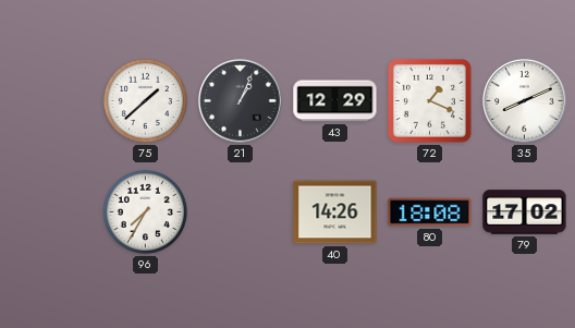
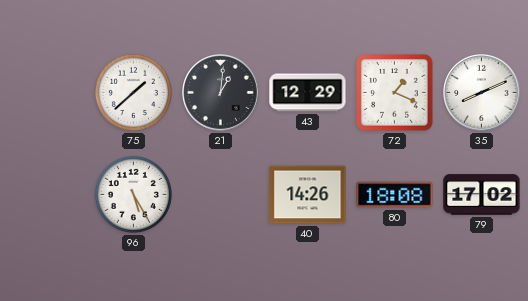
21: 1:04 -> 1:01
96: 7:35 -> 5:25
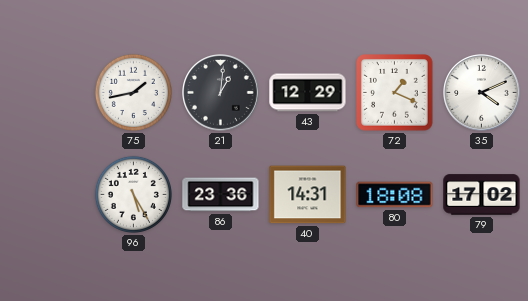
75: 1:38 -> 1:43
35: 8:11 -> 4:11
86: none -> 23:36
40: 14:26 -> 14:31
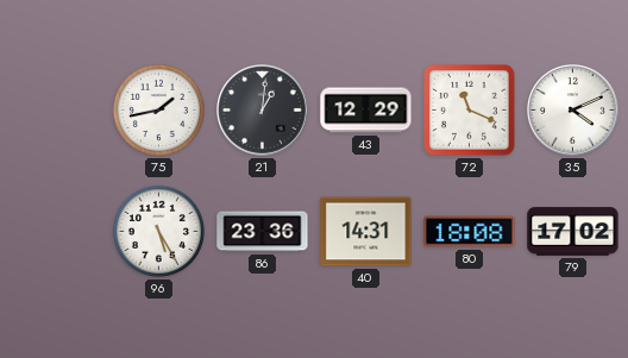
72: 1:19 -> 11:19
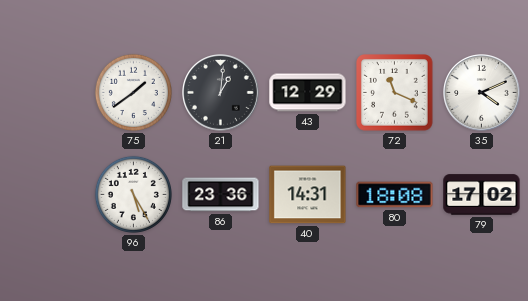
75: 1:43 -> 1:39
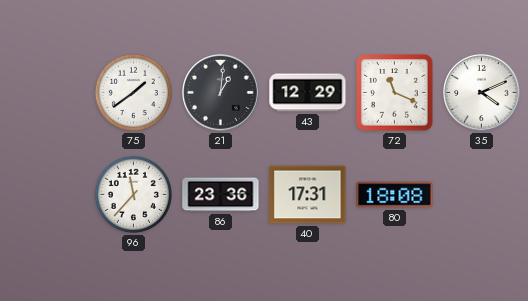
96: 5:25 -> 11:37
40: 14:31 -> 17:31
79: 17:02 -> none
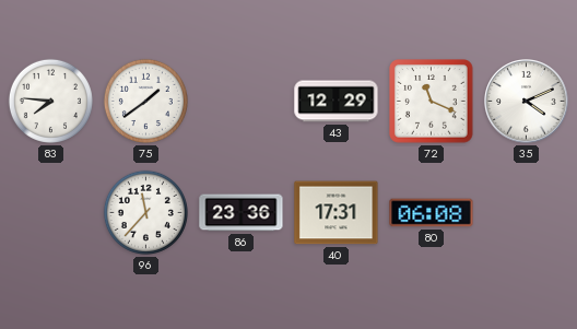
83: none -> 7:46
21: 1:01 -> none
80: 18:08 -> 06:08
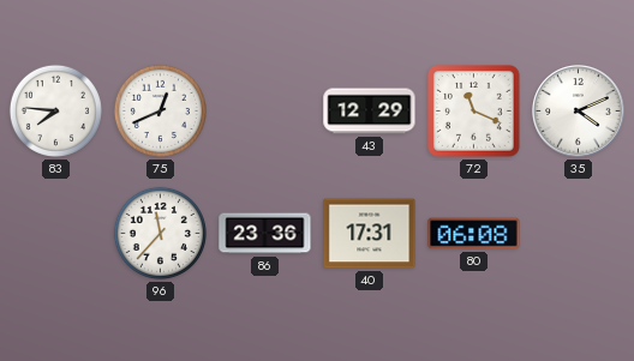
75: 1:39 -> 12:41
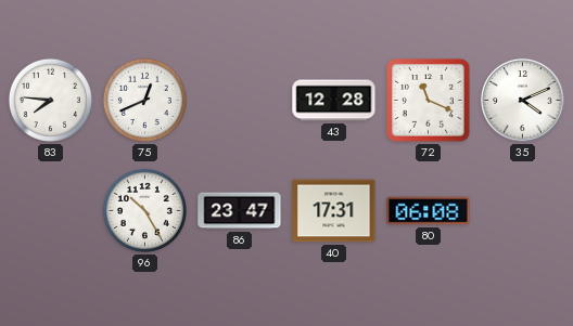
43: 12:29 -> 12:28
96: 11:37 -> 10:25
86: 23:36 -> 23:47
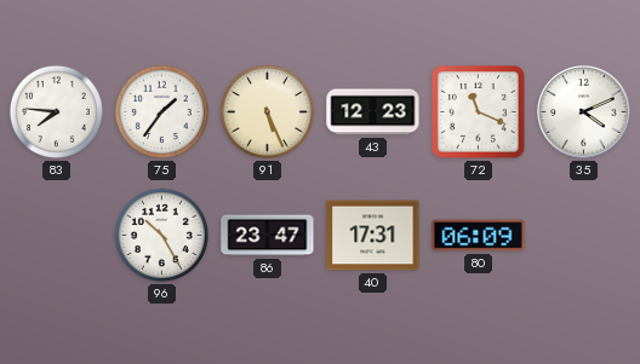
75: 12:41 -> 1:36
91: none -> 5:26
43: 12:28 -> 12:23
80: 06:08 -> 06:09
